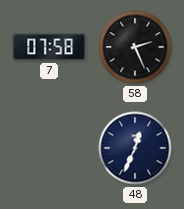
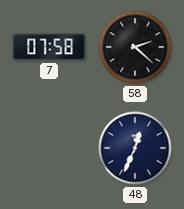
58: 2:26 -> 2:22
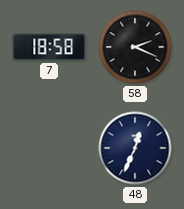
7: 07:58 -> 18:58
58: 2:22 -> 2:19
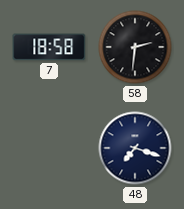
58: 2:19 -> 2:31
48: 12:34 -> 7:18
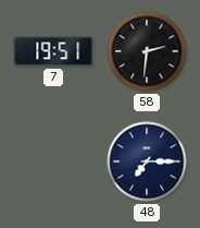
7: 18:58 -> 19:51
48: 7:18 -> 7:15
